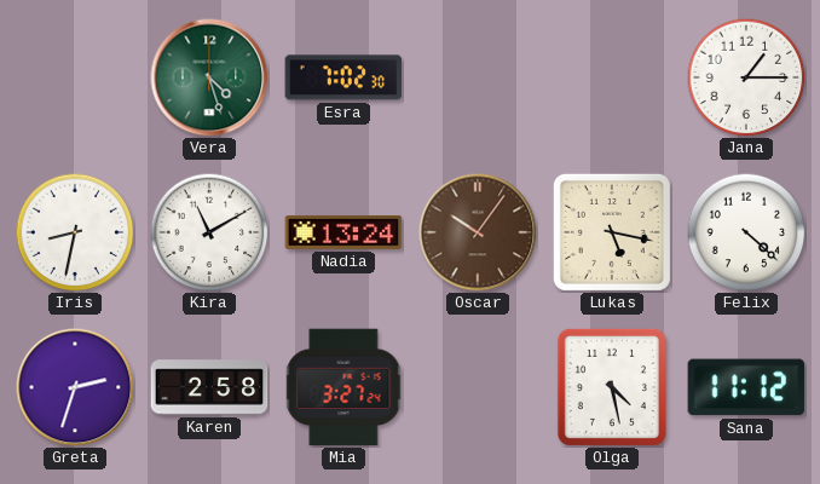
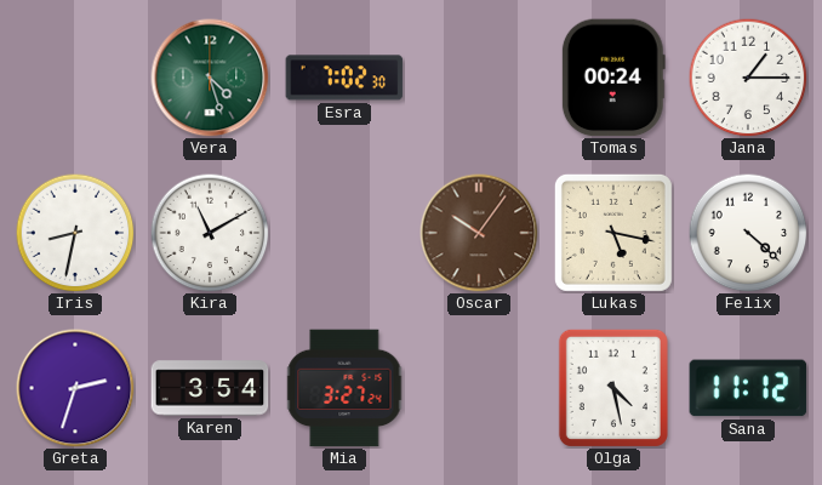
Tomas: none -> 00:24
Nadia: 13:24 -> none
Karen: 2:58 -> 3:54
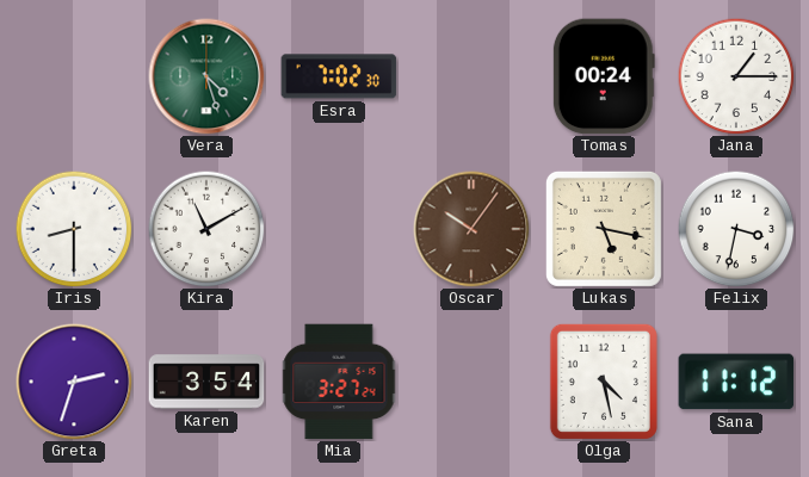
Iris: 8:32 -> 8:30
Felix: 4:22 -> 3:32
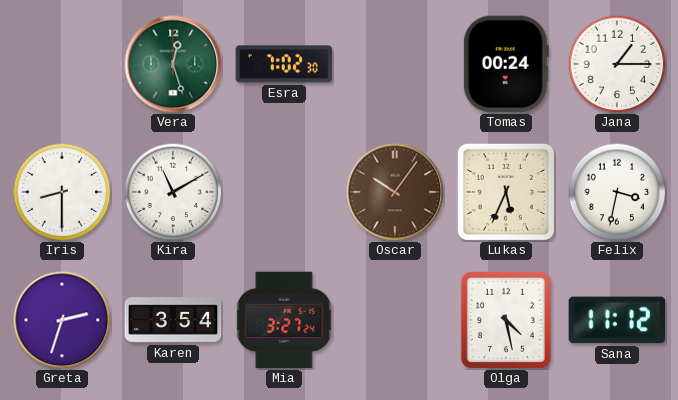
Vera: 4:27 -> 12:27
Lukas: 5:17 -> 5:34
